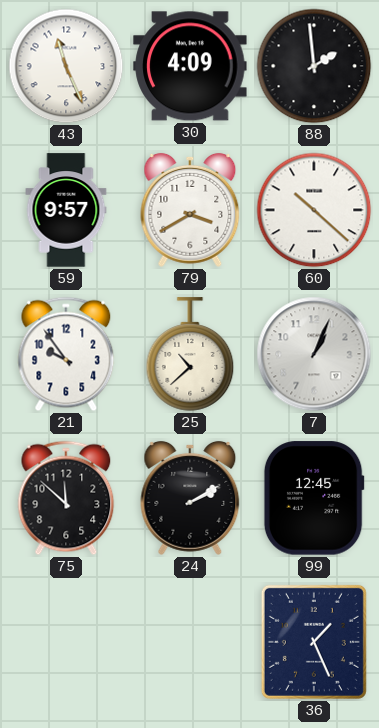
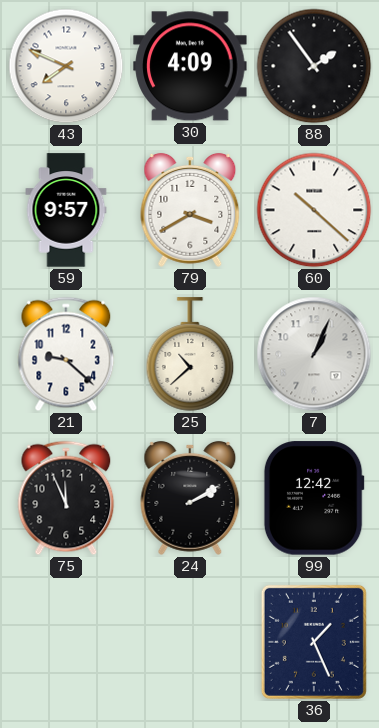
43: 11:26 -> 7:49
88: 1:59 -> 1:54
21: 9:54 -> 9:22
75: 11:52 -> 11:56
99: 12:45 -> 12:42
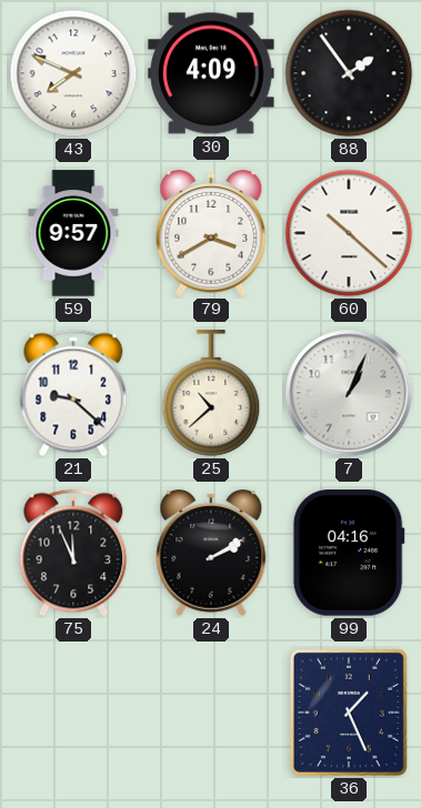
99: 12:42 -> 04:16
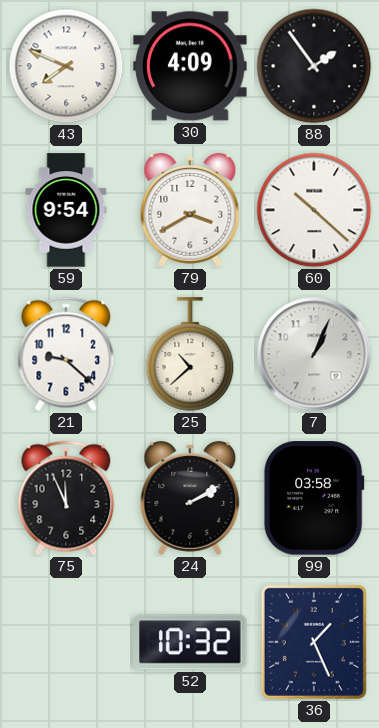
59: 9:57 -> 9:54
99: 04:16 -> 03:58
52: none -> 10:32
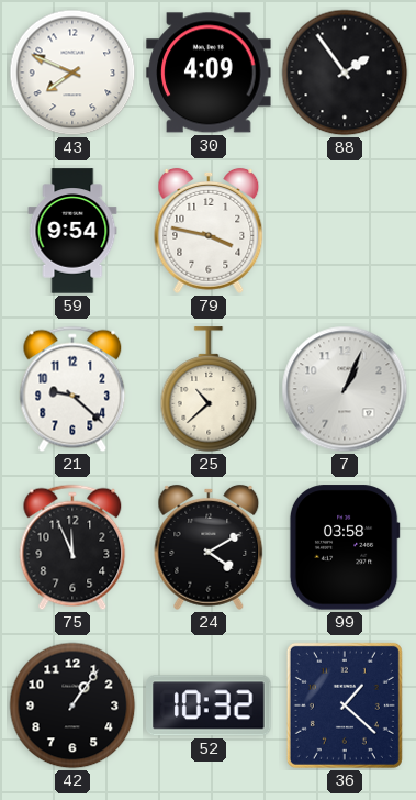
79: 3:40 -> 3:47
60: 10:22 -> none
24: 2:10 -> 4:10
42: none -> 1:06
36: 1:26 -> 1:22
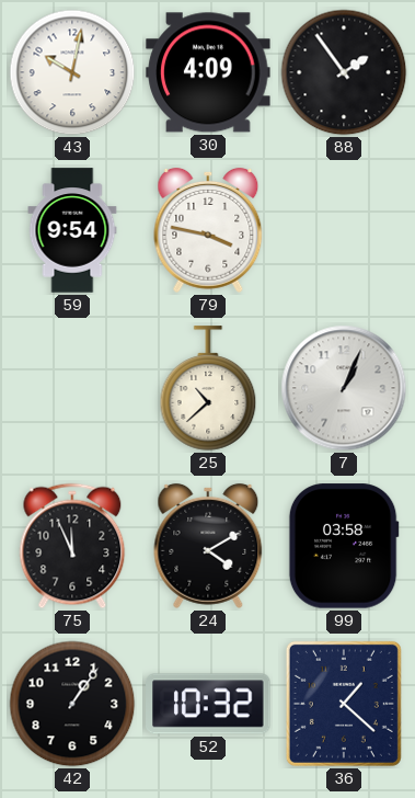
43: 7:49 -> 10:02
21: 9:22 -> none
